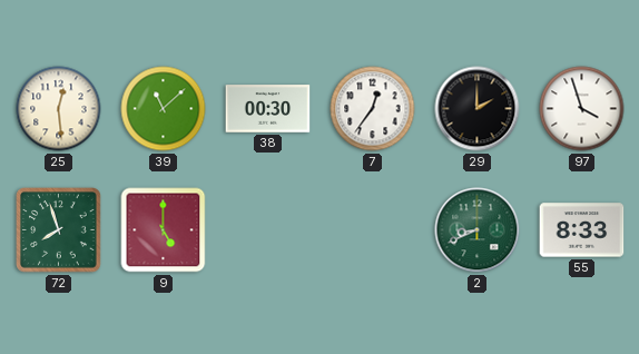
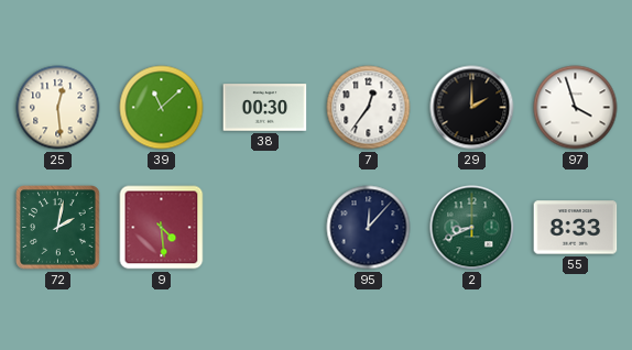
72: 7:57 -> 2:02
9: 5:00 -> 4:29
95: none -> 12:07
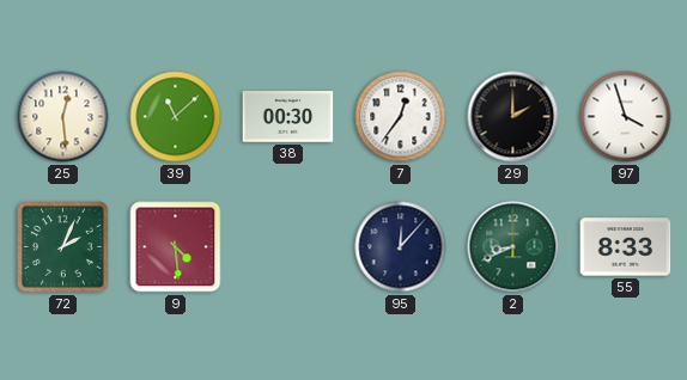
72: 2:02 -> 2:04
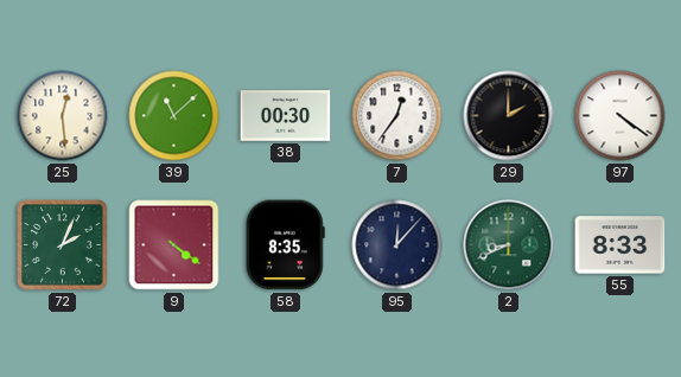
97: 3:57 -> 4:21
9: 4:29 -> 4:21
58: none -> 8:35
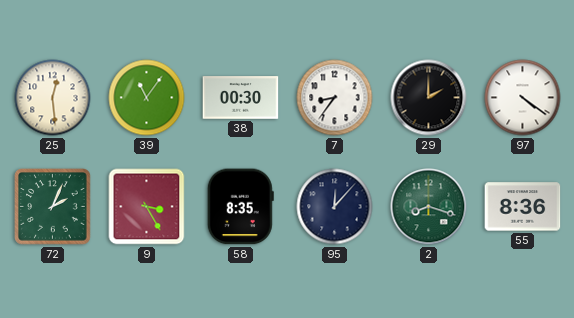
39: 11:08 -> 11:06
7: 12:36 -> 8:36
9: 4:21 -> 3:25
2: 8:41 -> 8:18
55: 8:33 -> 8:36
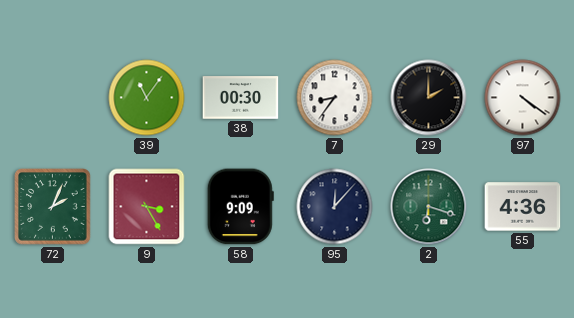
25: 12:29 -> none
58: 8:35 -> 9:09
2: 8:18 -> 6:18
55: 8:36 -> 4:36
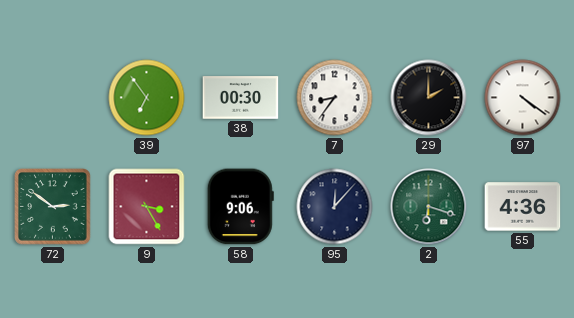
39: 11:06 -> 6:54
72: 2:04 -> 2:51
58: 9:09 -> 9:06
